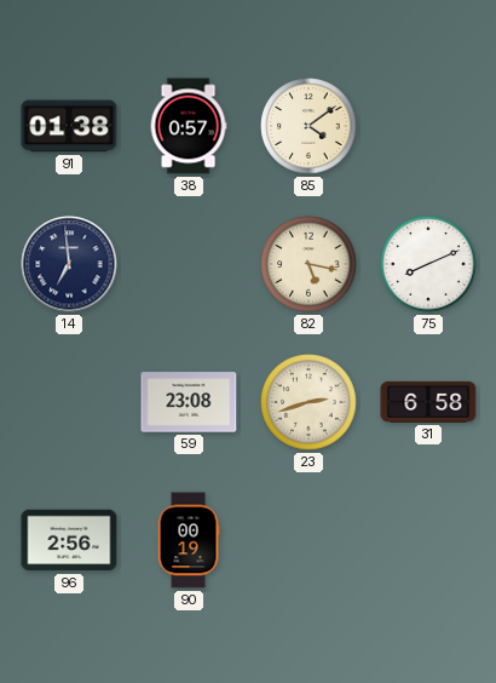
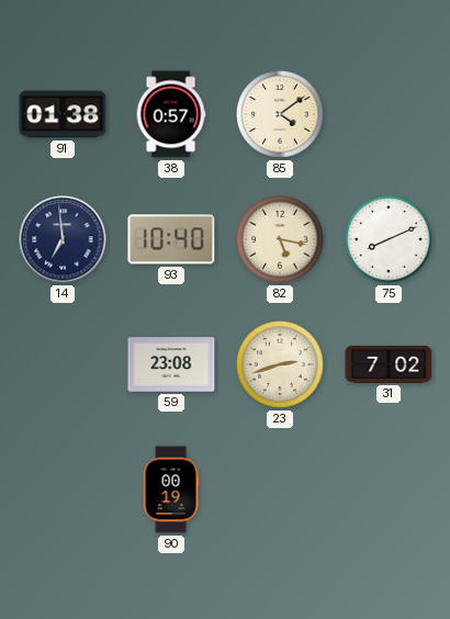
93: none -> 10:40
31: 6:58 -> 7:02
96: 2:56 -> none
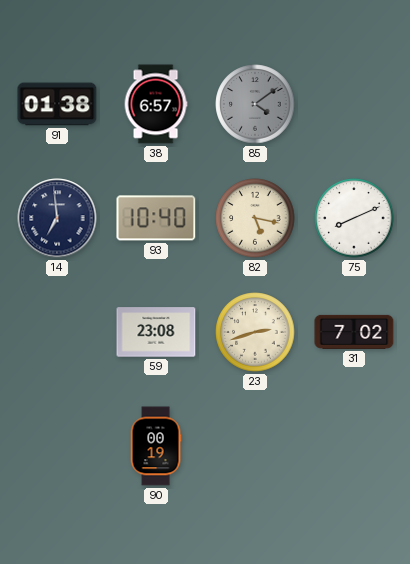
38: 0:57 -> 6:57
85 dial: cream -> grey
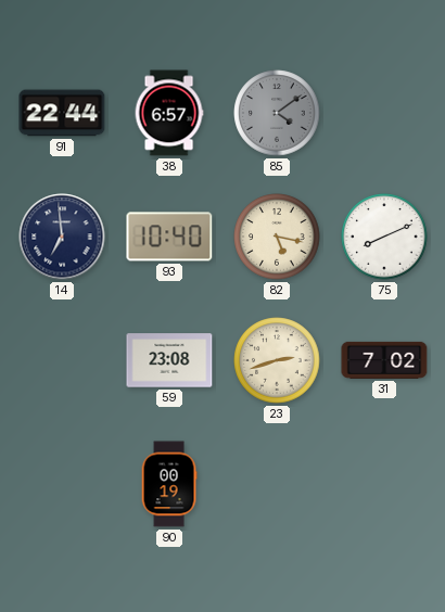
91: 01:38 -> 22:44
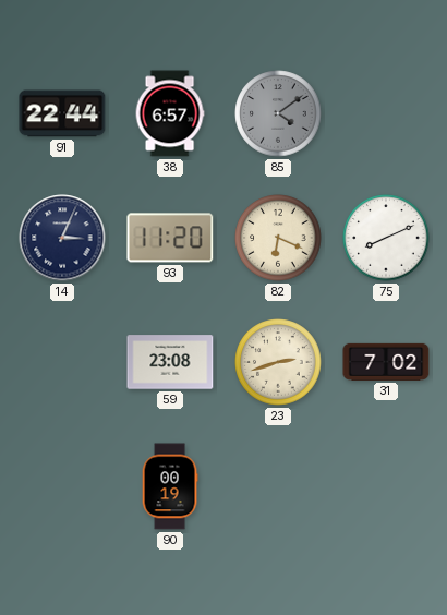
14: 6:59 -> 3:04
93: 10:40 -> 11:20
82: 5:17 -> 6:19
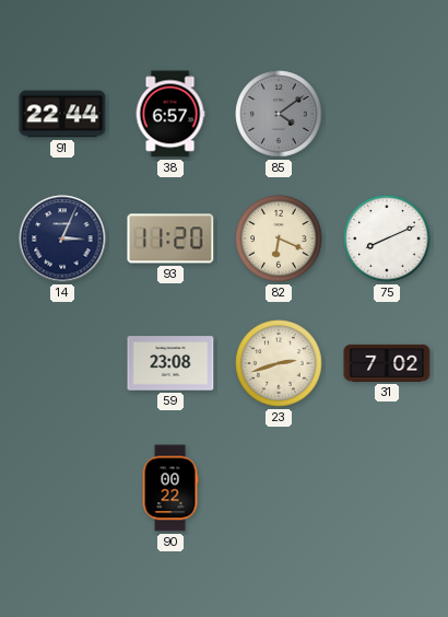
90: 00:19 -> 00:22
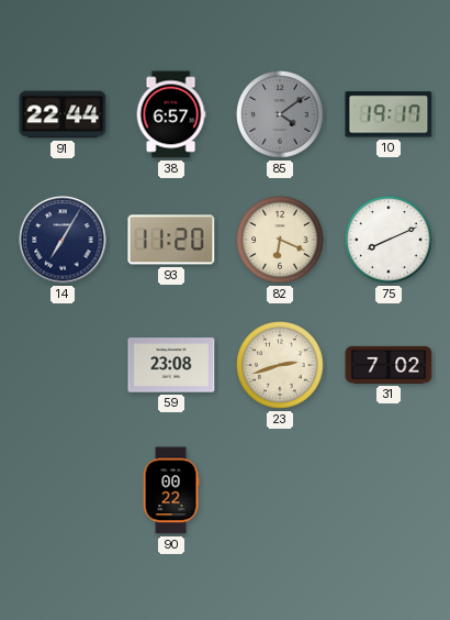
10: none -> 19:17
14: 3:04 -> 7:05
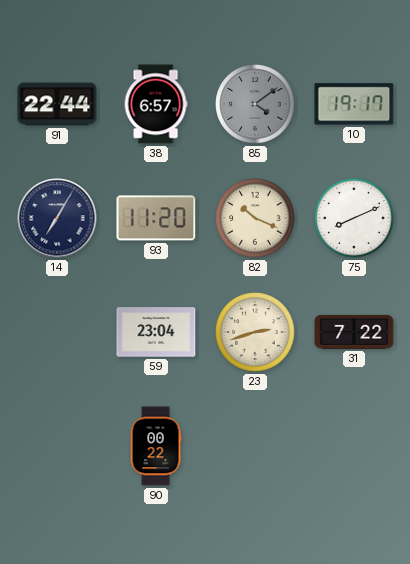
82: 6:19 -> 10:19
59: 23:08 -> 23:04
31: 7:02 -> 7:22
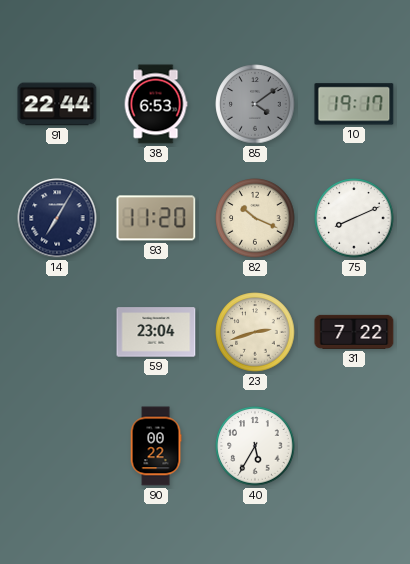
38: 6:57 -> 6:53
40: none -> 5:35
